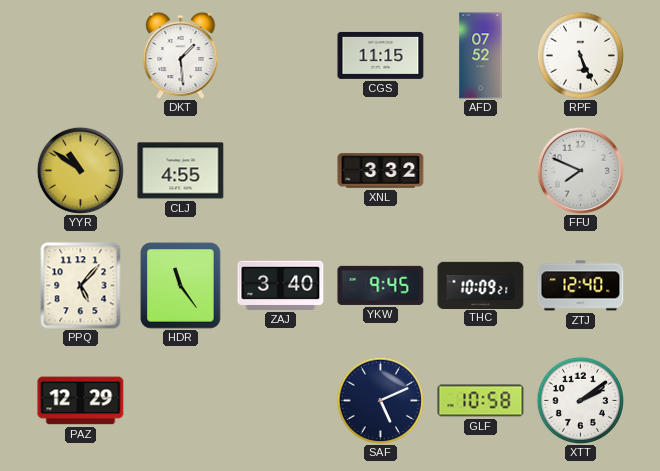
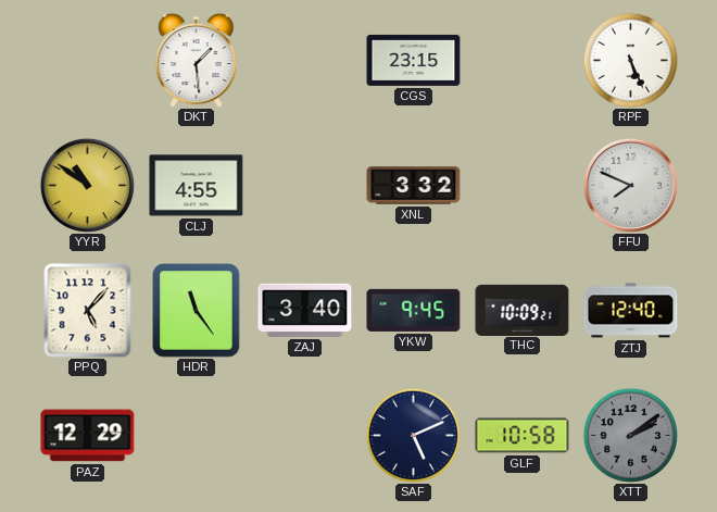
CGS: 11:15 -> 23:15
AFD: 07:52 -> none
XTT dial: white -> grey
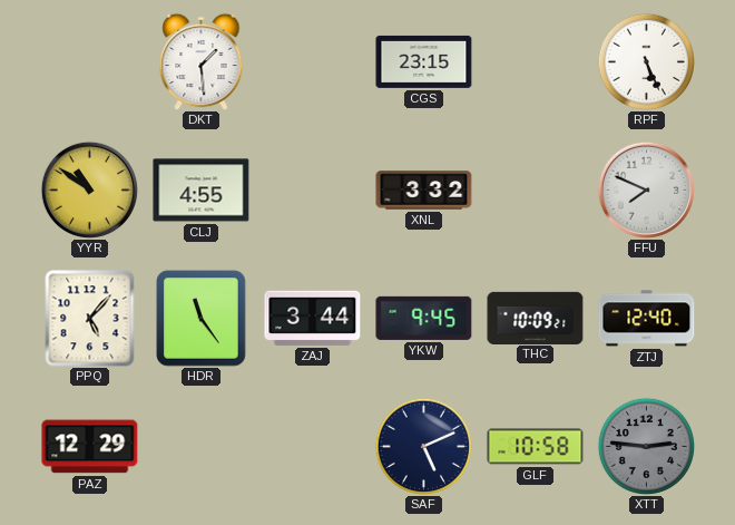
ZAJ: 3:40 -> 3:44
XTT: 2:09 -> 2:46
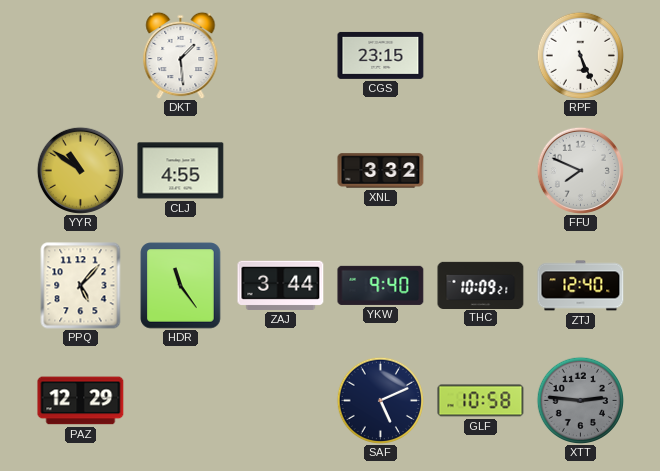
YKW: 9:45 -> 9:40
